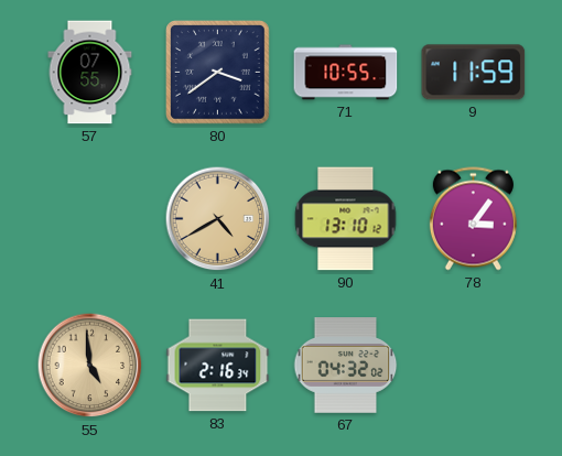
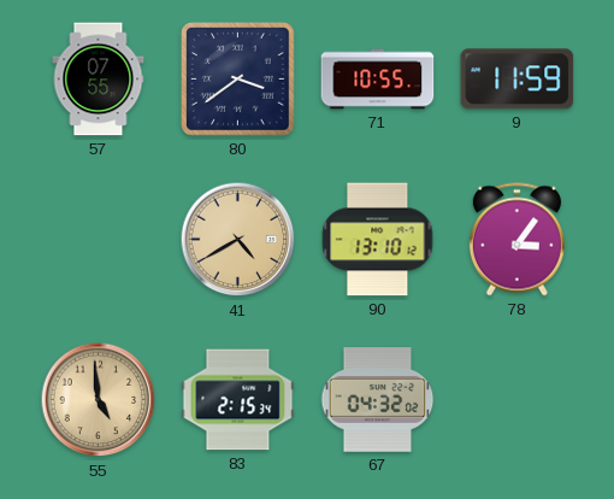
83: 2:16 -> 2:15
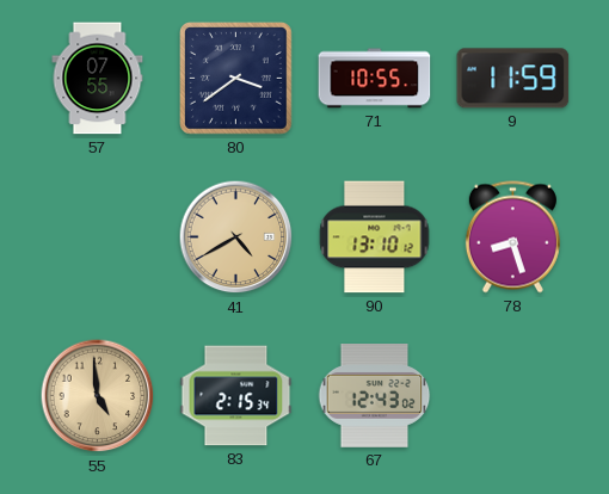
78: 3:06 -> 8:27
67: 04:32 -> 12:43
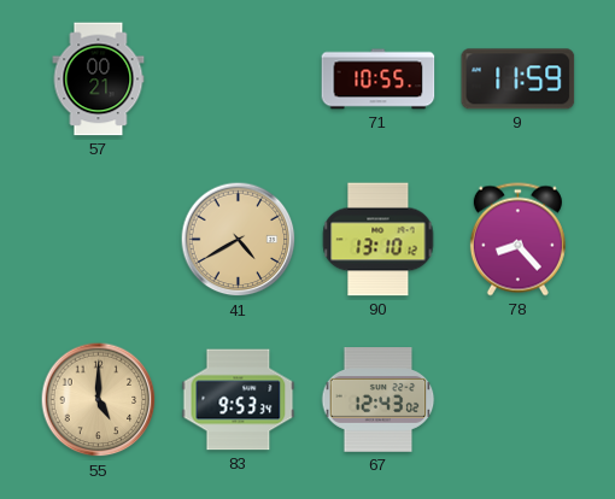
57: 07:55 -> 00:21
80: 3:39 -> none
78: 8:27 -> 8:23
55: 4:59 -> 5:00
83: 2:15 -> 9:53
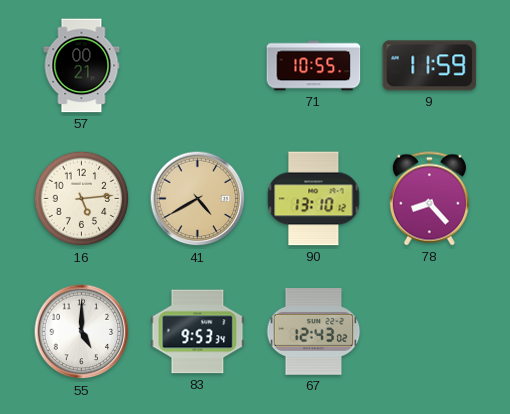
16: none -> 5:14
55 dial: champagne -> white
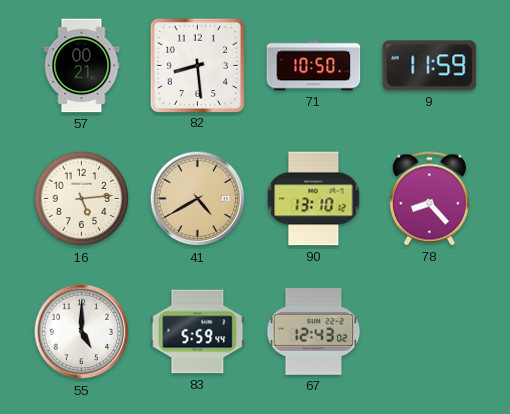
82: none -> 8:29
71: 10:55 -> 10:50
83: 9:53 -> 5:59
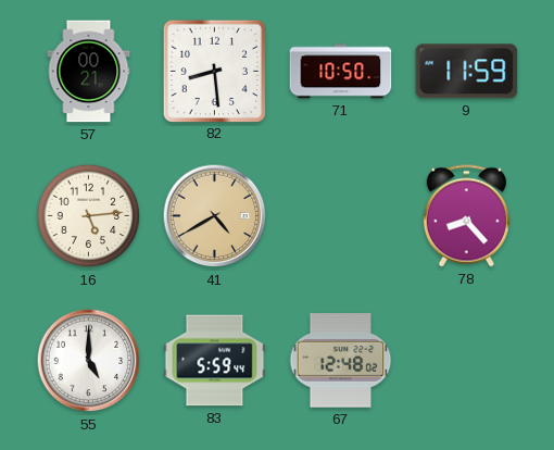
90: 13:10 -> none
67: 12:43 -> 12:48
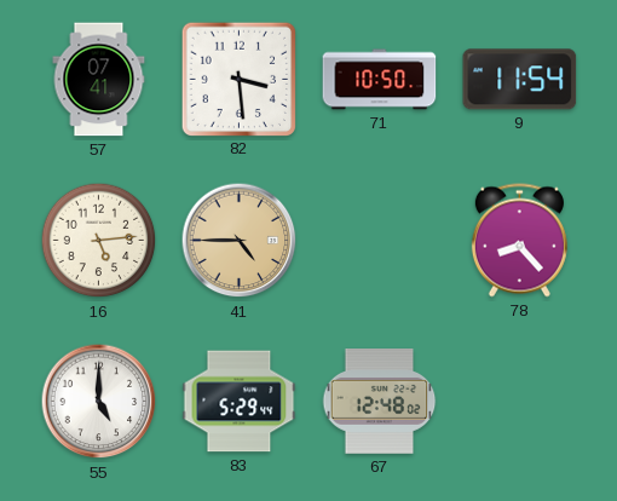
57: 00:21 -> 07:41
82: 8:29 -> 3:29
9: 11:59 -> 11:54
41: 4:40 -> 4:45
83: 5:59 -> 5:29
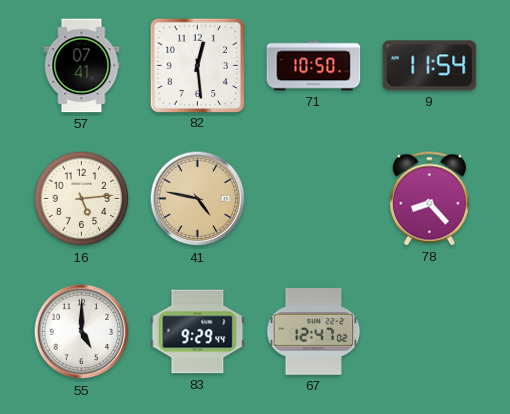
82: 3:29 -> 12:29
41: 4:45 -> 4:47
83: 5:29 -> 9:29
67: 12:48 -> 12:47
